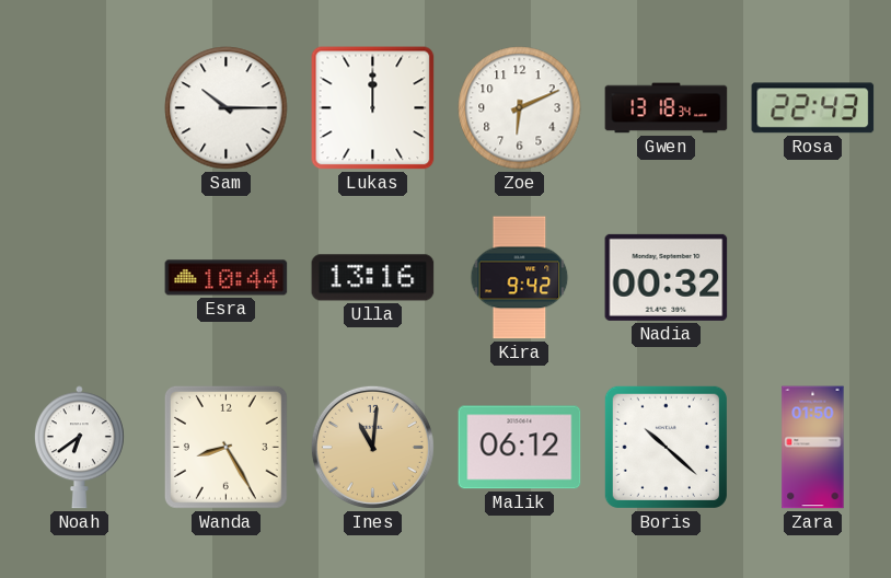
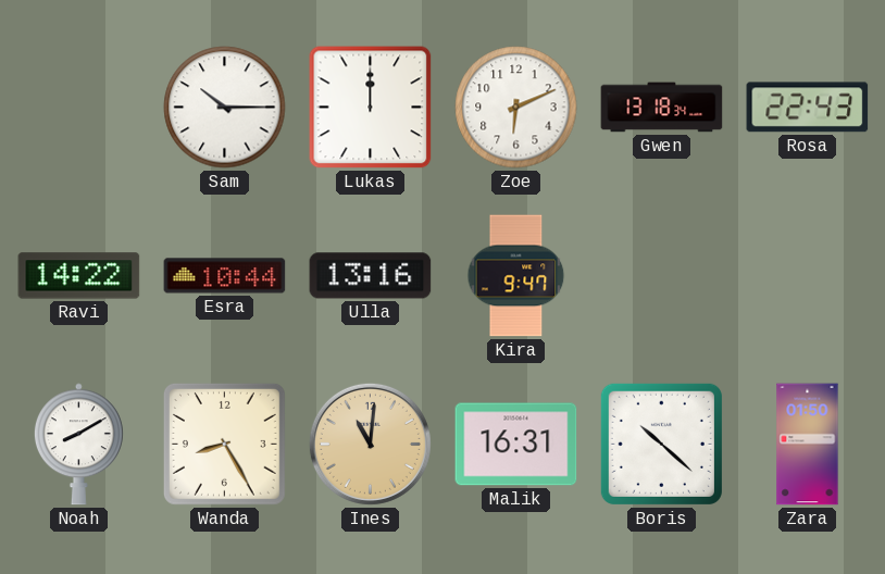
Ravi: none -> 14:22
Kira: 9:42 -> 9:47
Nadia: 00:32 -> none
Noah: 6:39 -> 8:10
Malik: 06:12 -> 16:31
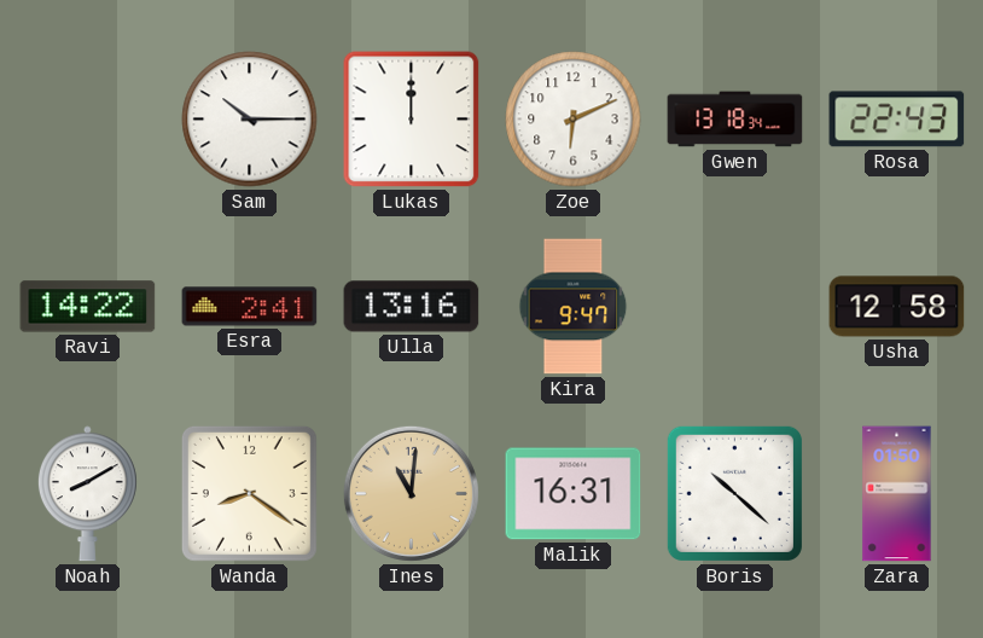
Esra: 10:44 -> 2:41
Usha: none -> 12:58
Wanda: 8:25 -> 8:21
